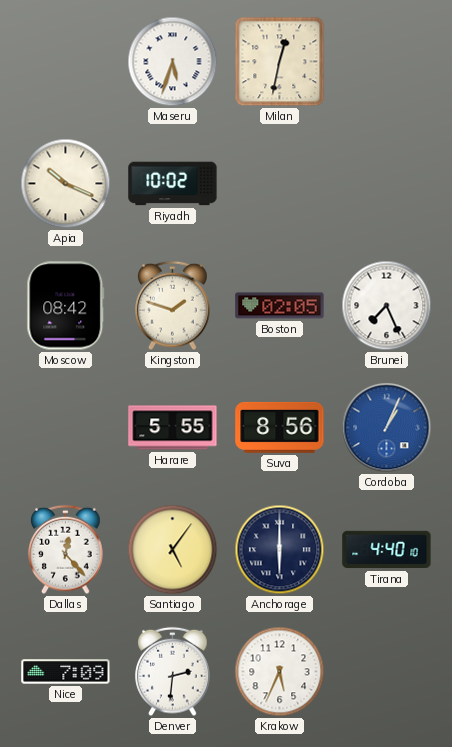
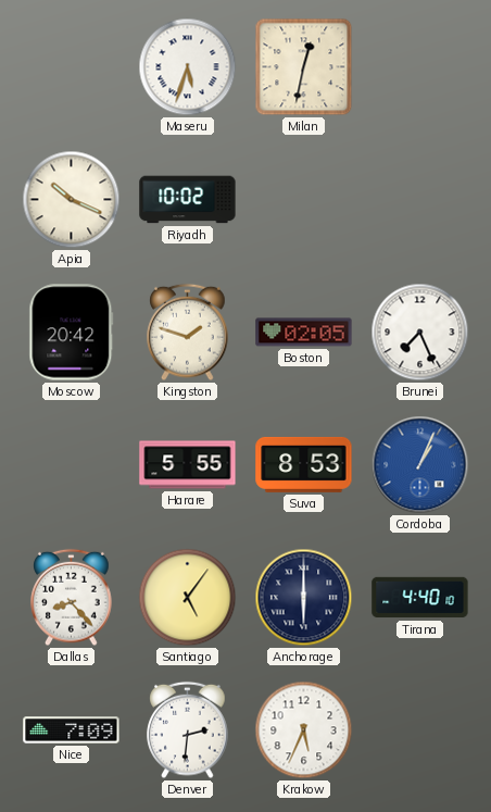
Moscow: 08:42 -> 20:42
Suva: 8:56 -> 8:53
Dallas: 12:23 -> 8:23
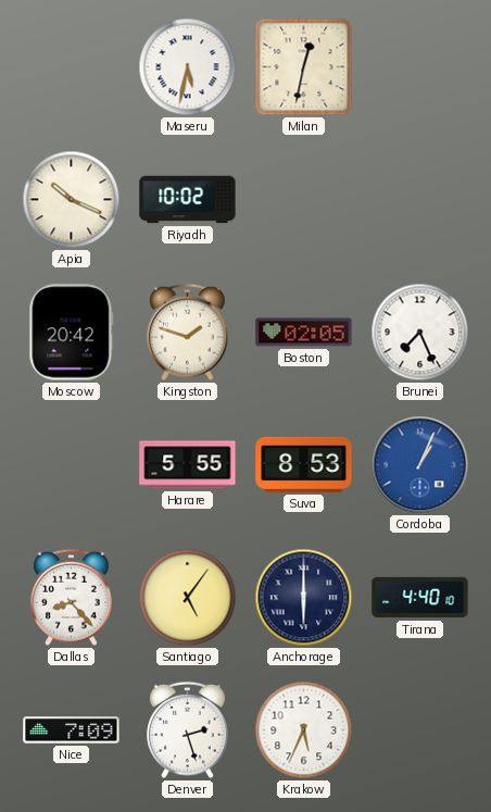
Maseru: 5:33 -> 5:32
Denver: 2:31 -> 2:27
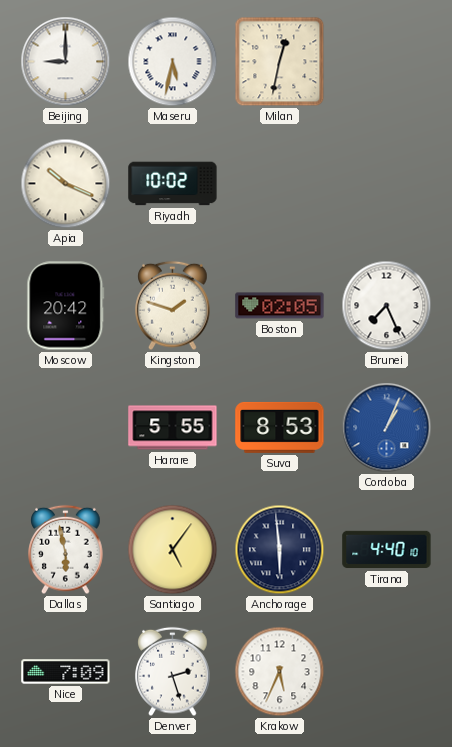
Beijing: none -> 9:00
Dallas: 8:23 -> 5:58
Anchorage: 6:00 -> 5:59
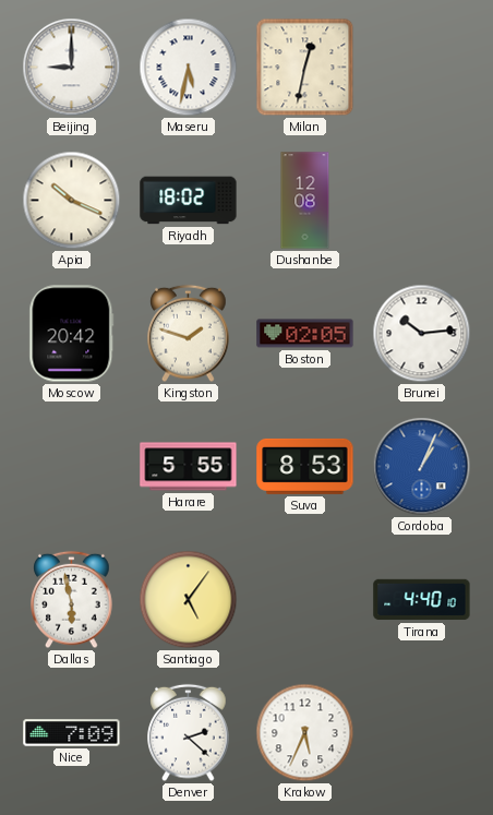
Riyadh: 10:02 -> 18:02
Dushanbe: none -> 12:08
Brunei: 7:26 -> 10:14
Anchorage: 5:59 -> none
Denver: 2:27 -> 2:22
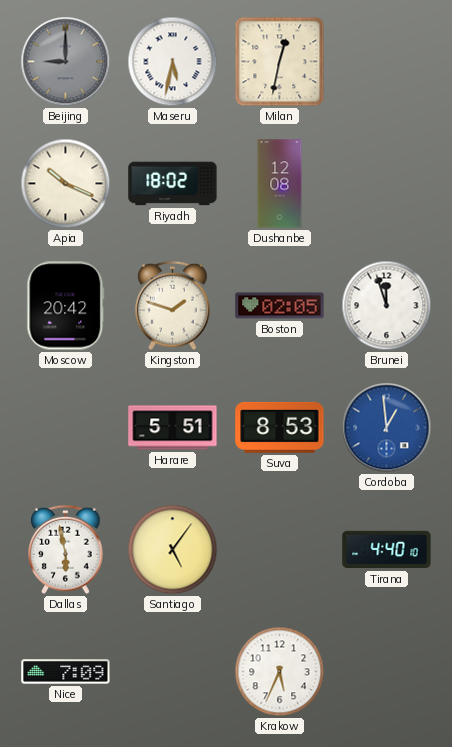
Beijing dial: white -> grey
Brunei: 10:14 -> 11:57
Harare: 5:55 -> 5:51
Cordoba: 1:04 -> 12:59
Denver: 2:22 -> none
